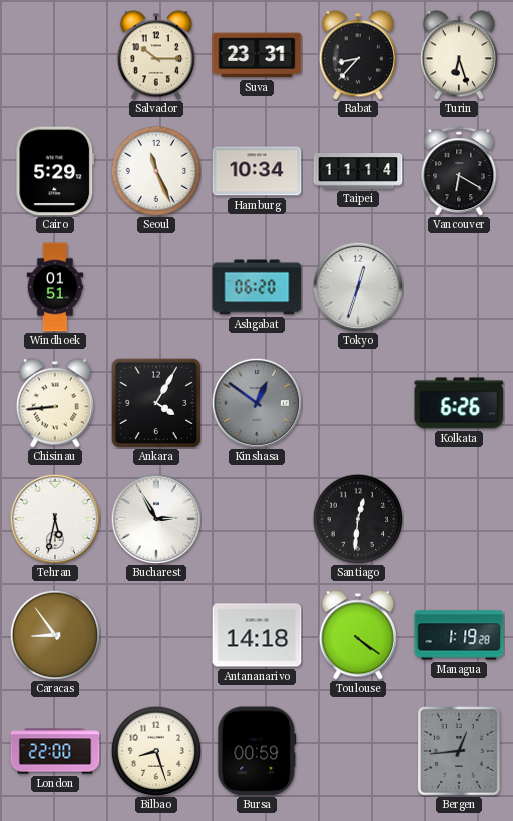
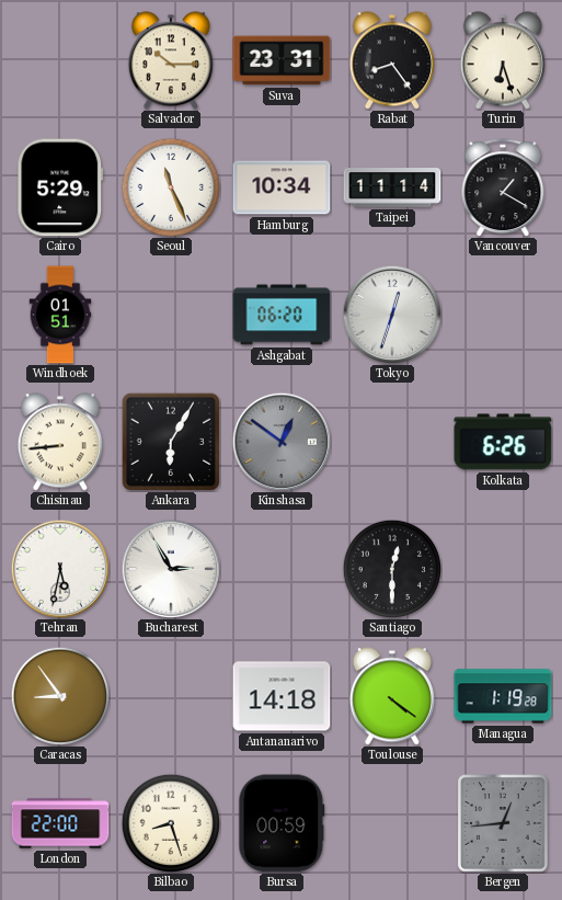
Rabat: 8:37 -> 8:24
Vancouver: 6:20 -> 1:20
Ankara: 4:05 -> 6:05
Santiago: 12:31 -> 12:30
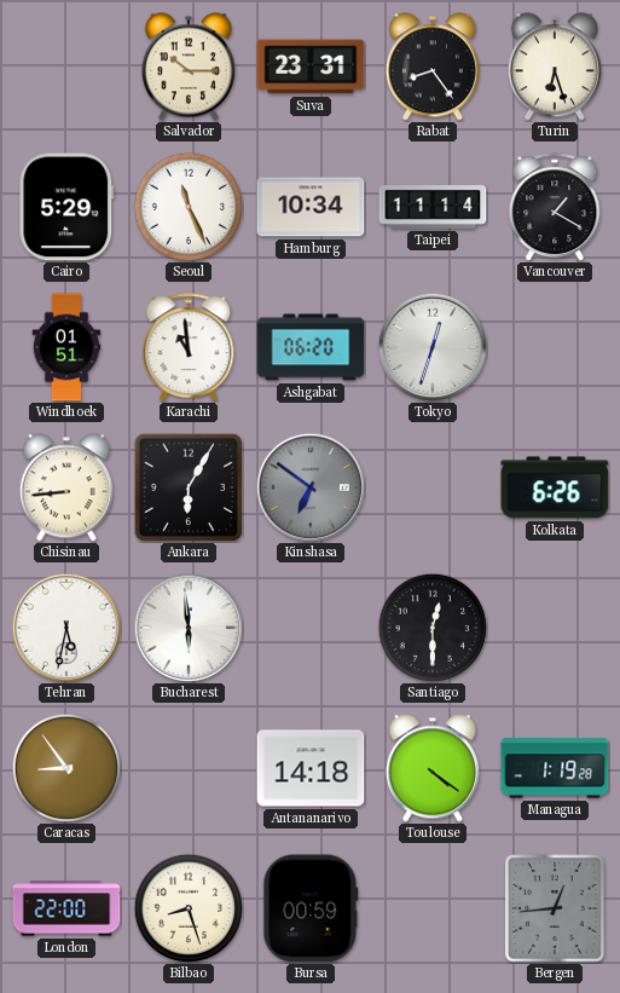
Karachi: none -> 10:59
Kinshasa: 12:51 -> 6:51
Bucharest: 2:55 -> 5:59
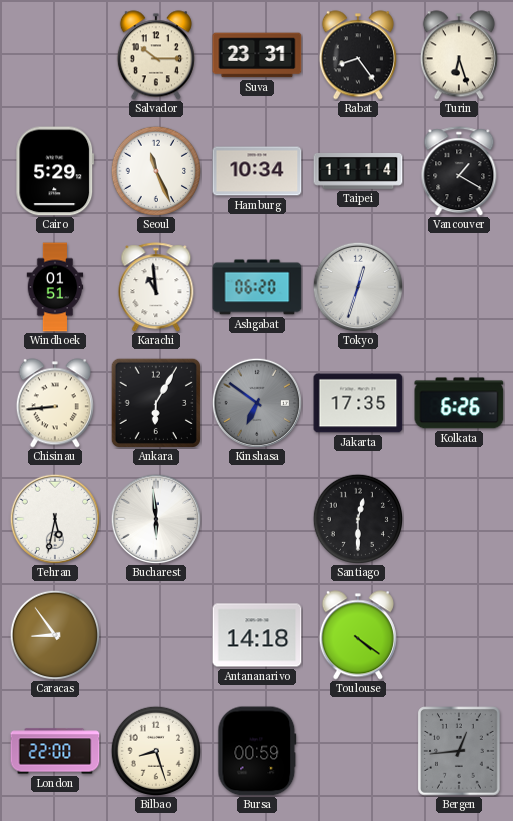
Jakarta: none -> 17:35
Managua: 1:19 -> none
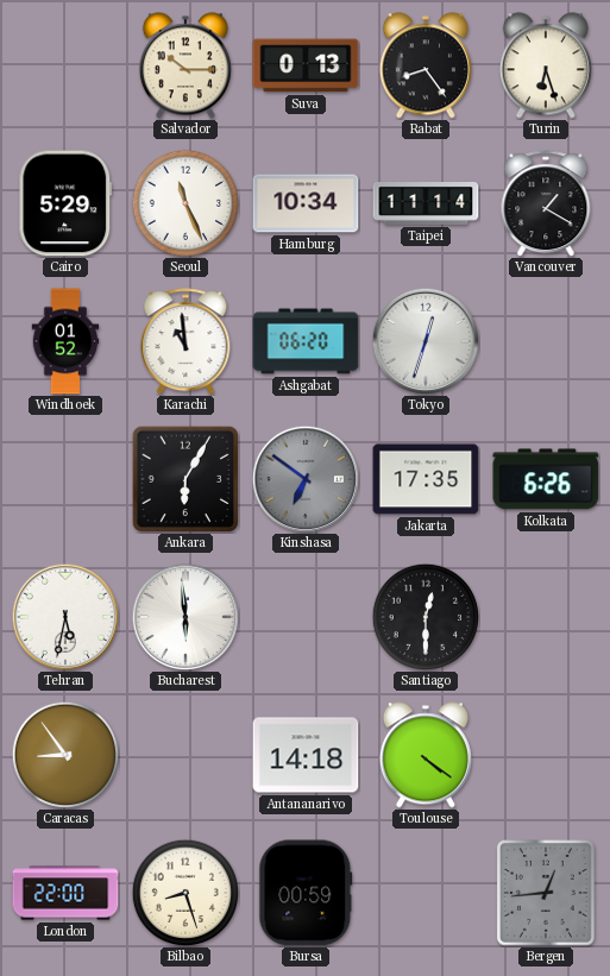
Suva: 23:31 -> 0:13
Windhoek: 01:51 -> 01:52
Chisinau: 8:44 -> none
